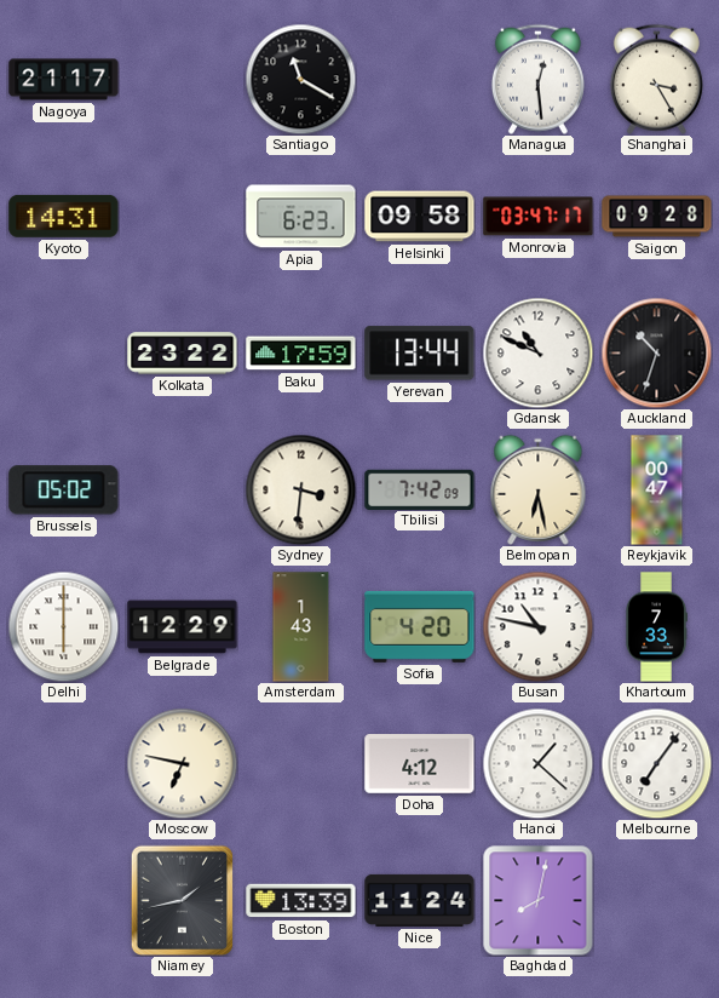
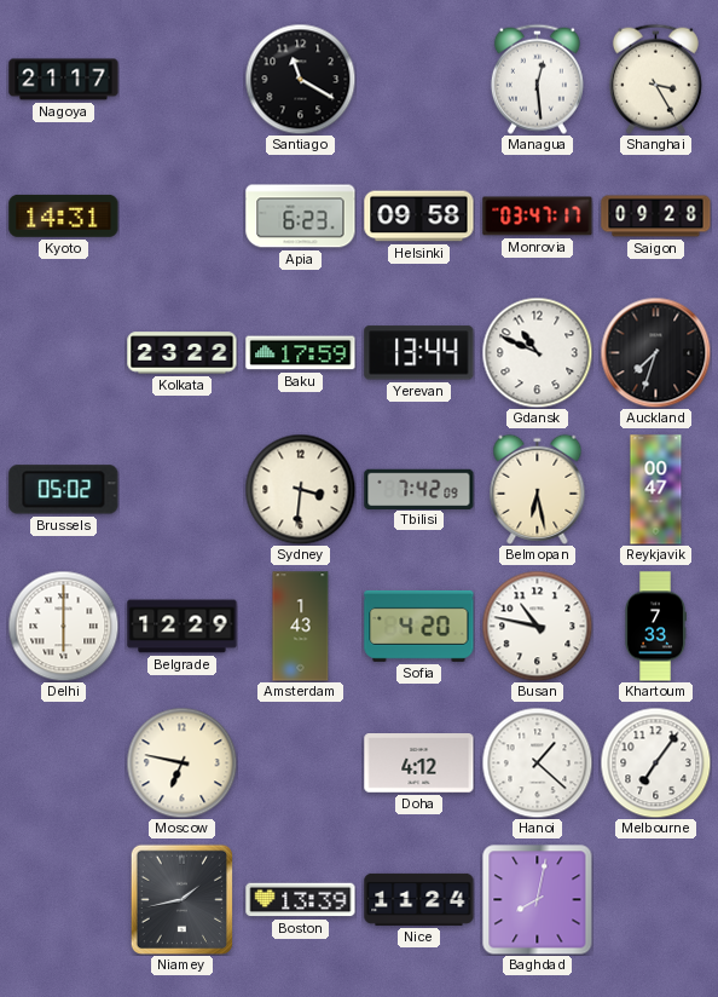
Auckland: 10:33 -> 7:33
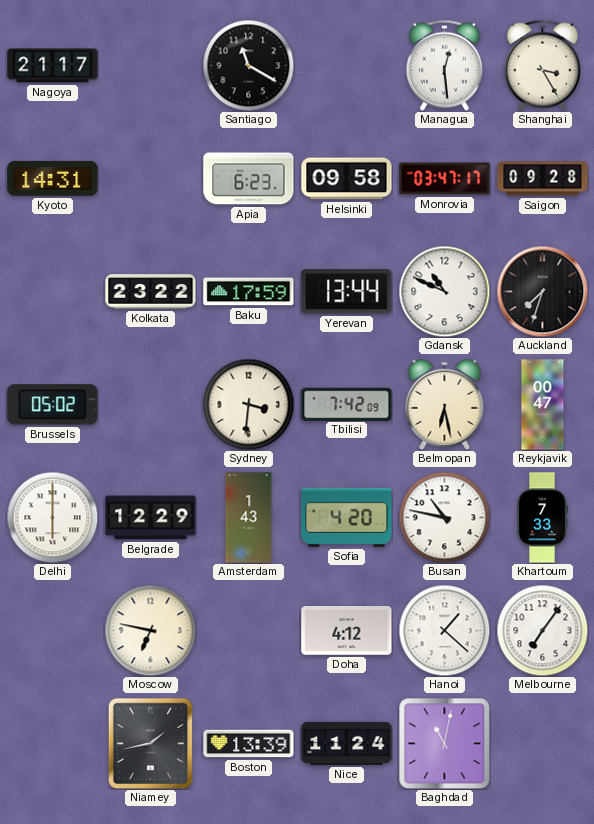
Baghdad: 8:02 -> 11:02
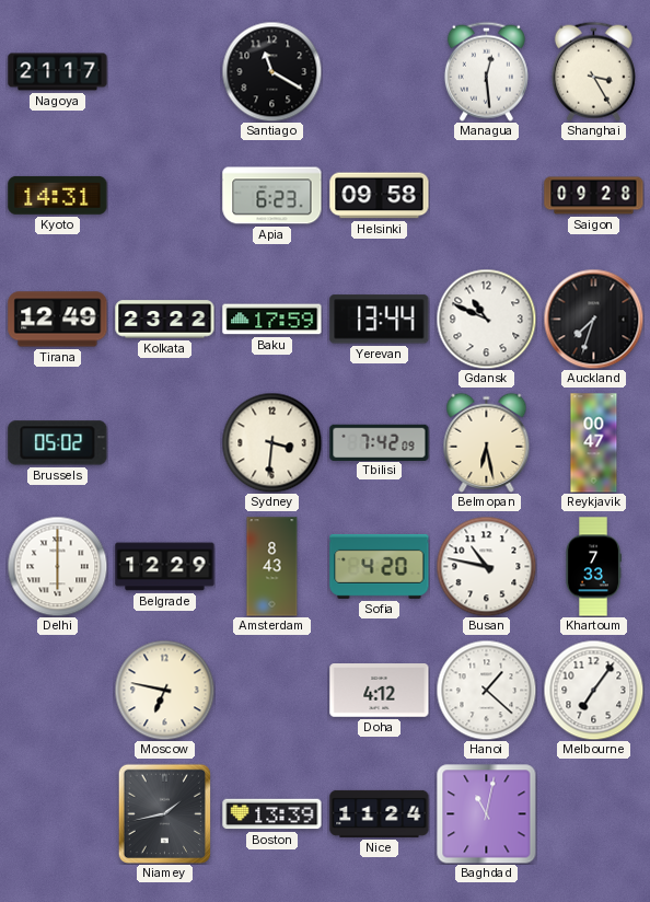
Monrovia: 03:47 -> none
Tirana: none -> 12:49
Amsterdam: 1:43 -> 8:43
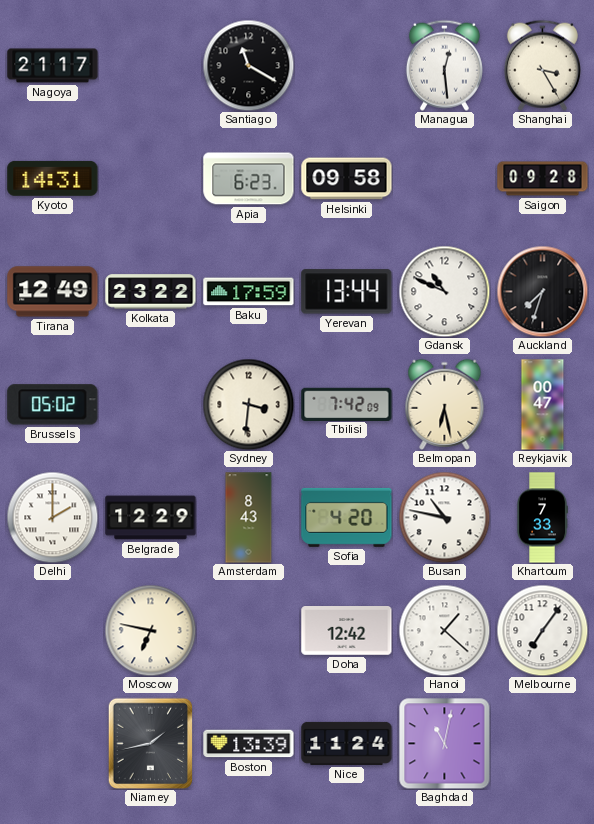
Delhi: 6:00 -> 2:00
Doha: 4:12 -> 12:42
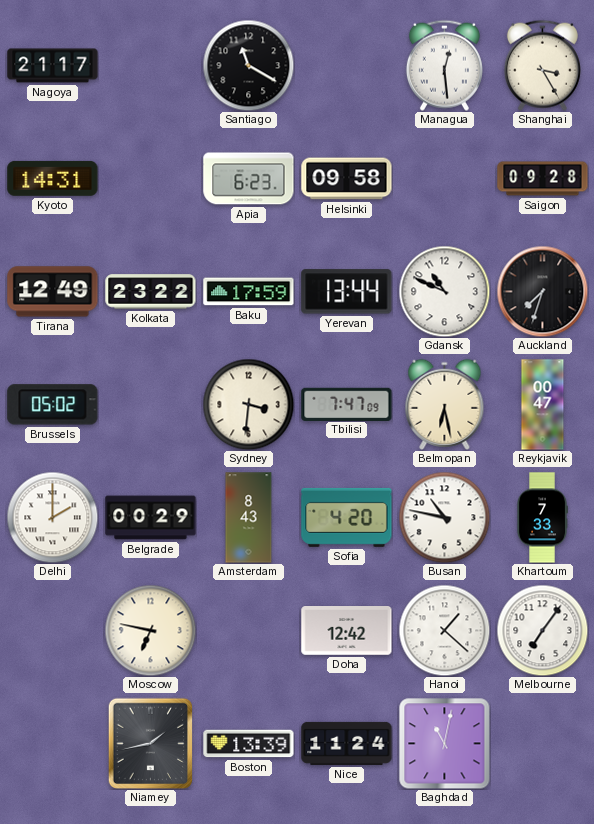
Tbilisi: 7:42 -> 7:47
Belgrade: 12:29 -> 00:29
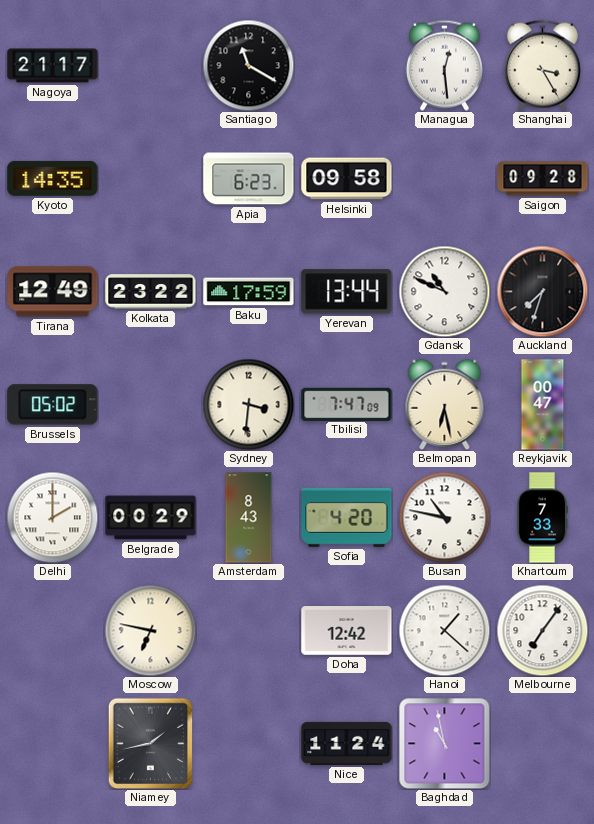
Kyoto: 14:31 -> 14:35
Boston: 13:39 -> none
Baghdad: 11:02 -> 10:58
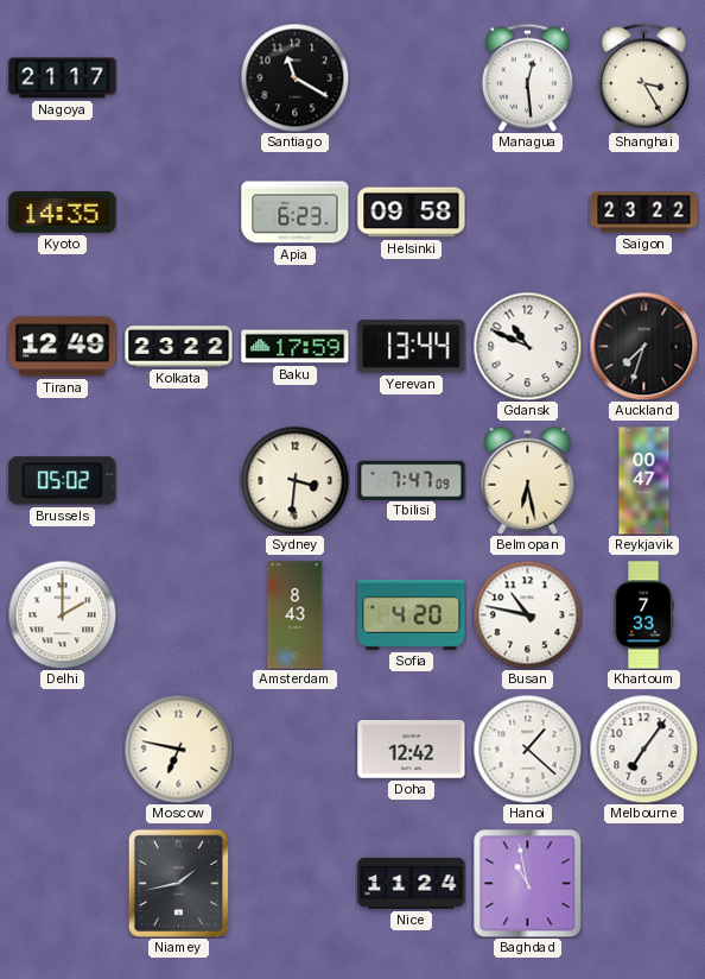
Saigon: 09:28 -> 23:22
Belgrade: 00:29 -> none
